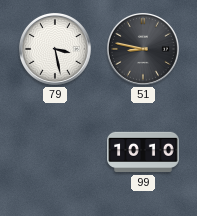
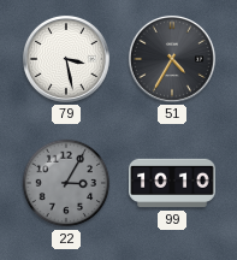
51: 8:47 -> 4:35
22: none -> 3:05
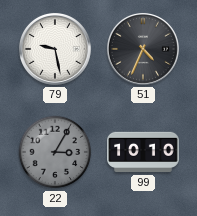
79: 3:28 -> 9:28
51: 4:35 -> 4:34
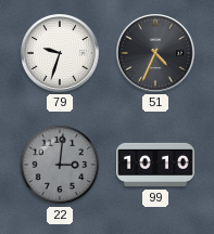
79: 9:28 -> 9:33
22: 3:05 -> 3:01
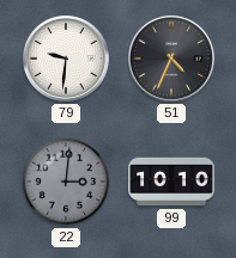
79: 9:33 -> 9:31
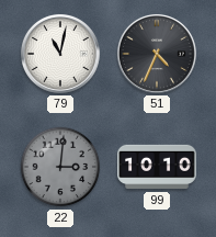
79: 9:31 -> 11:02
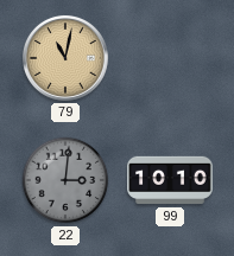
79 dial: white -> champagne
51: 4:34 -> none
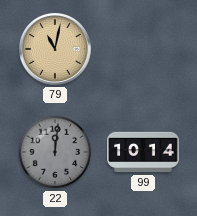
22: 3:01 -> 12:01
99: 10:10 -> 10:14
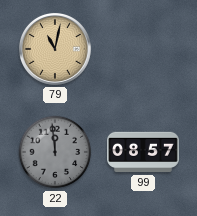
22: 12:01 -> 11:59
99: 10:14 -> 08:57
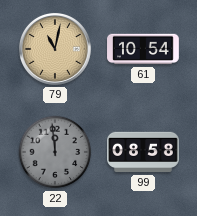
61: none -> 10:54
99: 08:57 -> 08:58
